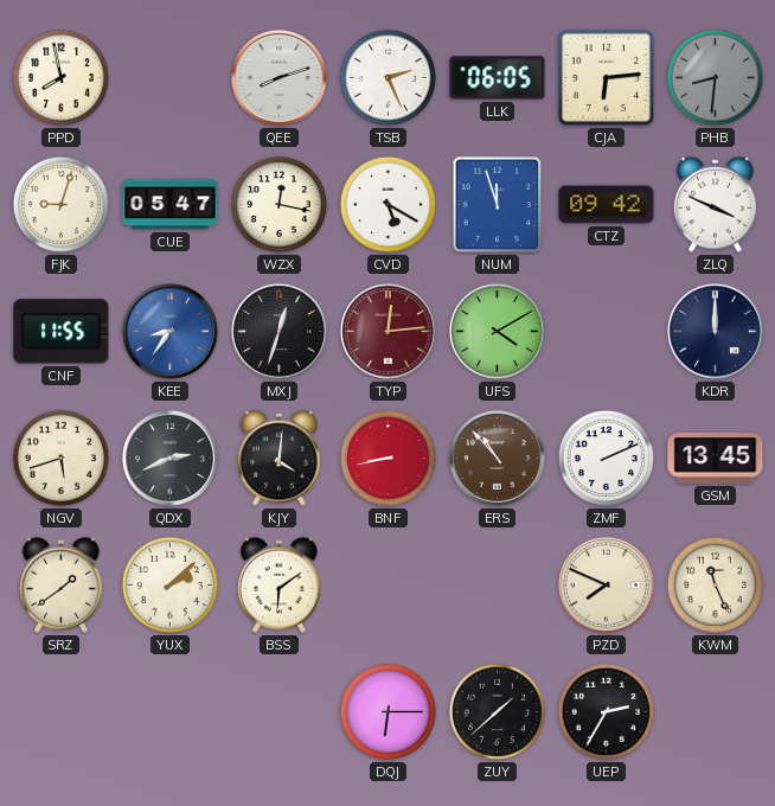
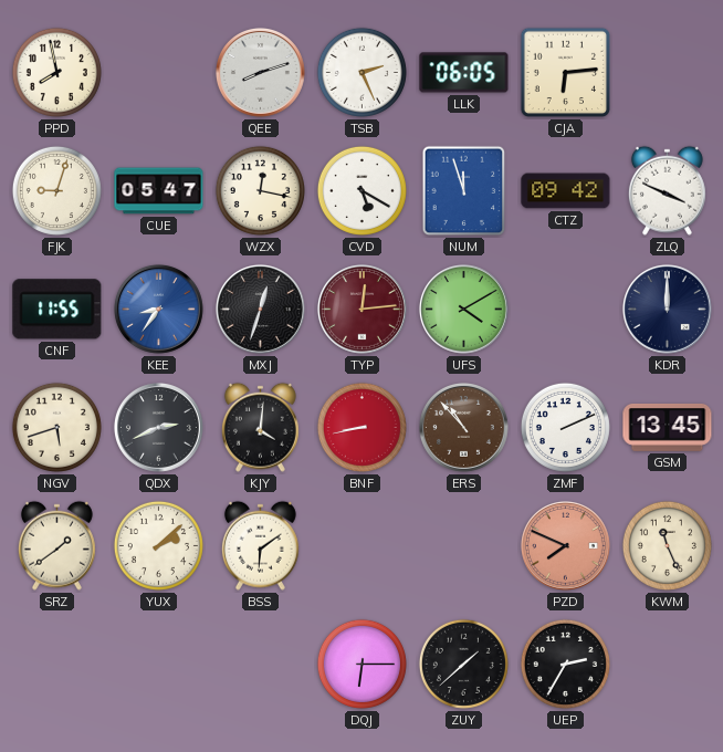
PHB: 8:31 -> none
PZD dial: cream -> salmon
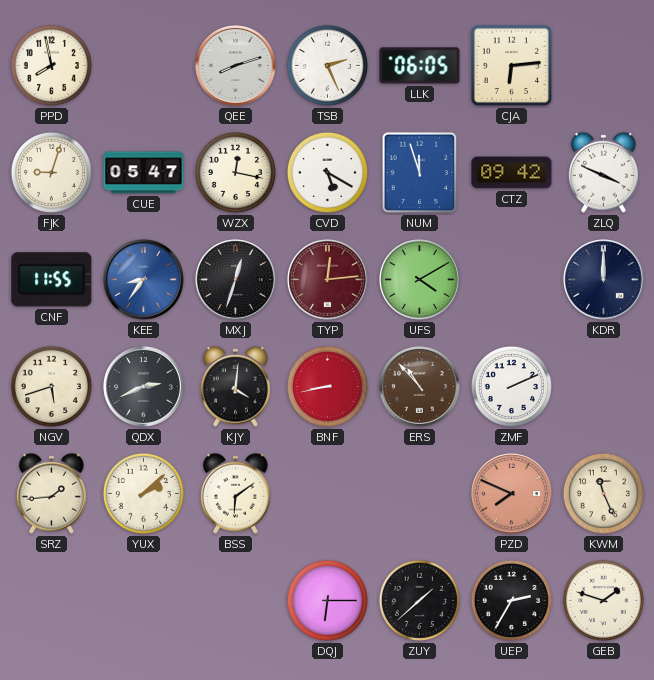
GSM: 13:45 -> none
SRZ: 1:39 -> 1:44
GEB: none -> 1:48
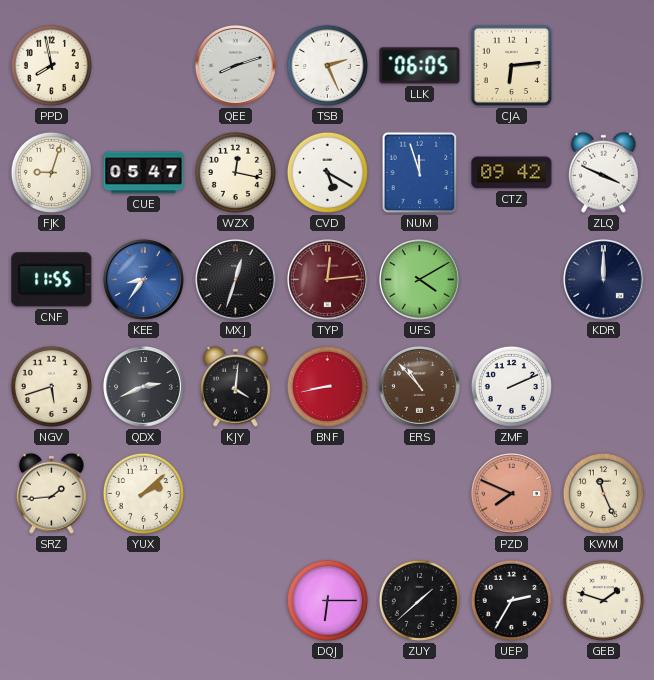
BSS: 6:09 -> none
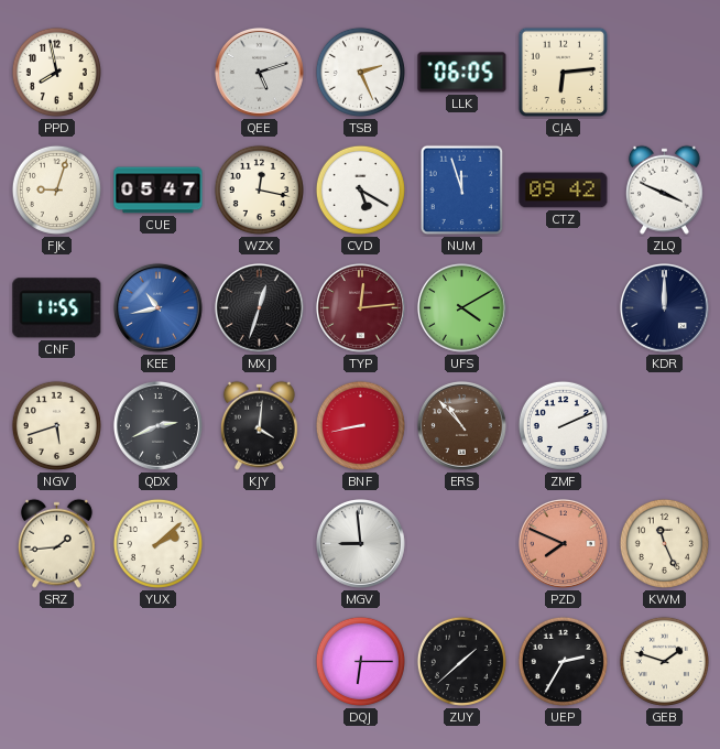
QEE: 8:12 -> 5:12
KEE: 8:36 -> 10:43
MGV: none -> 8:59
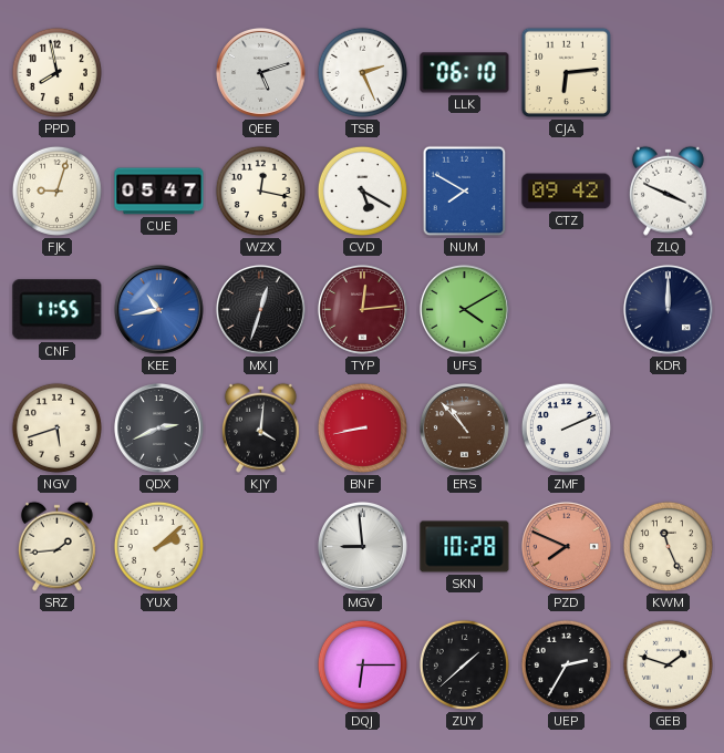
LLK: 06:05 -> 06:10
NUM: 11:57 -> 7:50
SKN: none -> 10:28
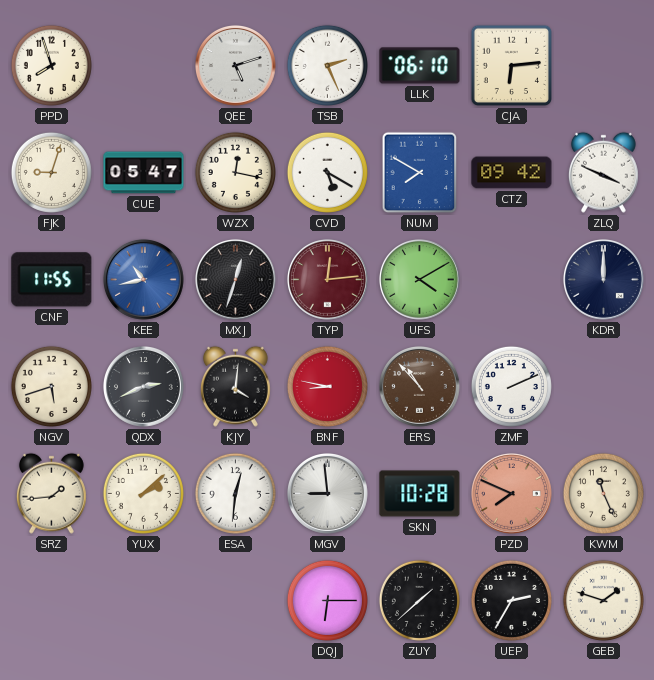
PPD: 7:58 -> 7:57
BNF: 8:43 -> 8:47
ESA: none -> 12:31
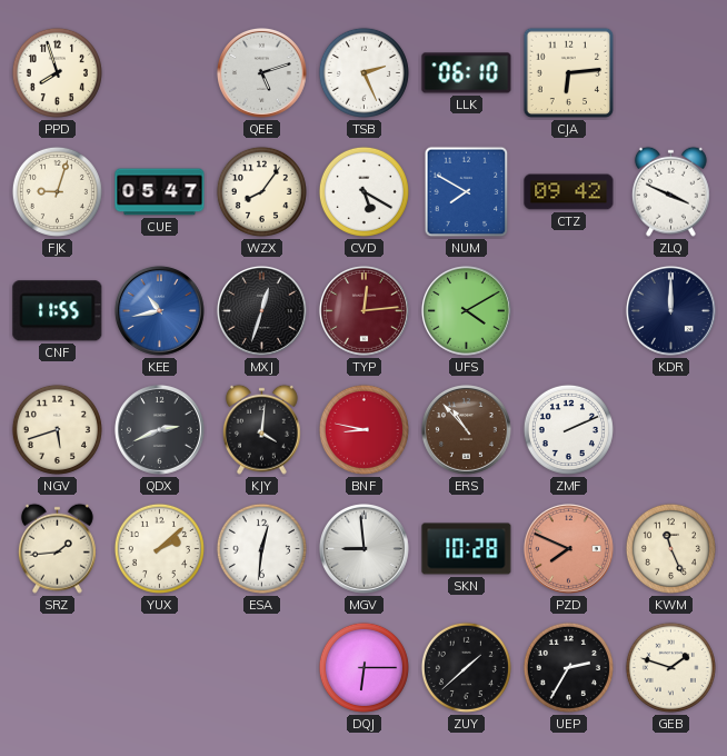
WZX: 12:17 -> 8:06
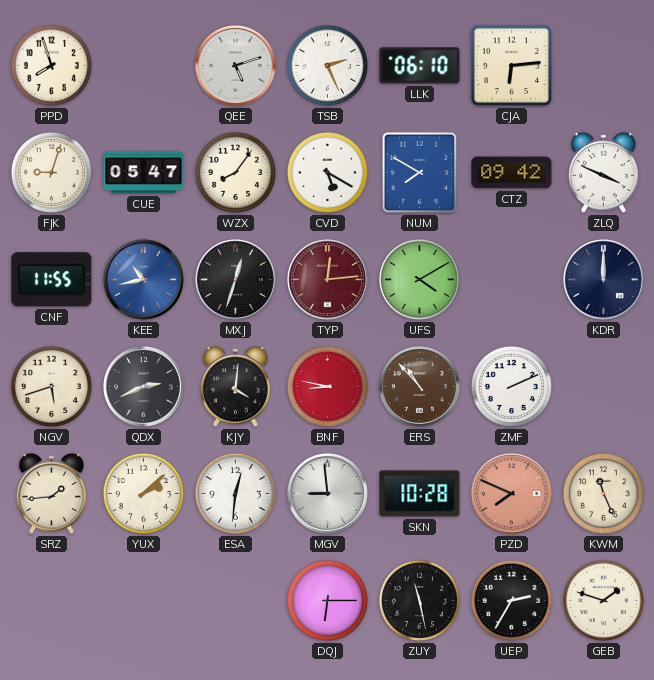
ZUY: 1:38 -> 11:28
